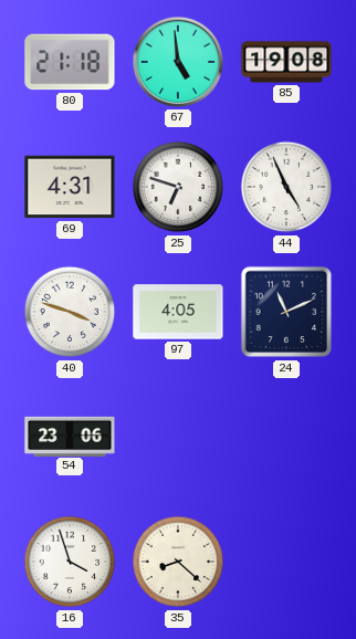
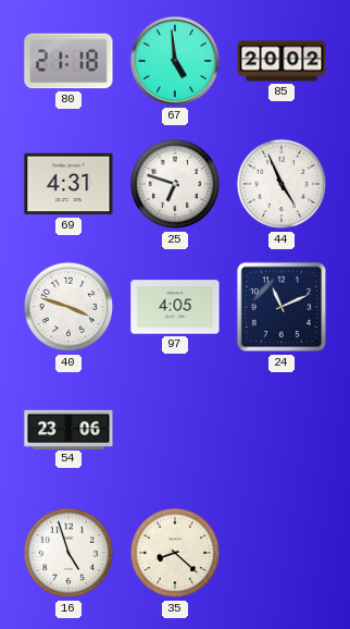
85: 19:08 -> 20:02
16: 3:57 -> 4:57
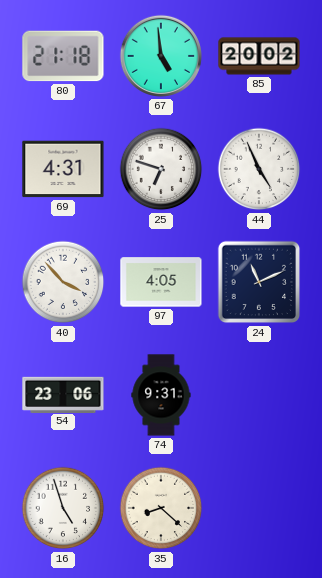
40: 3:48 -> 3:53
74: none -> 9:31
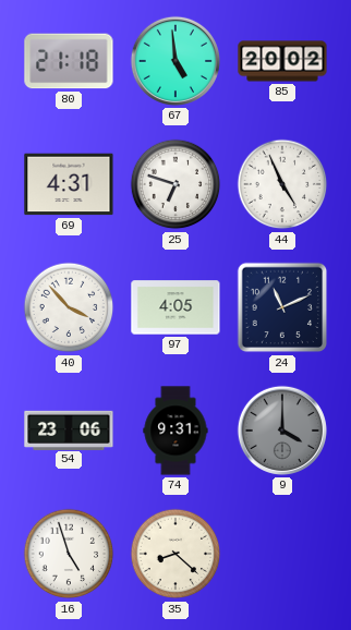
9: none -> 4:00
